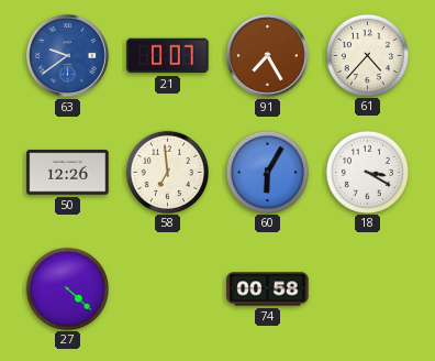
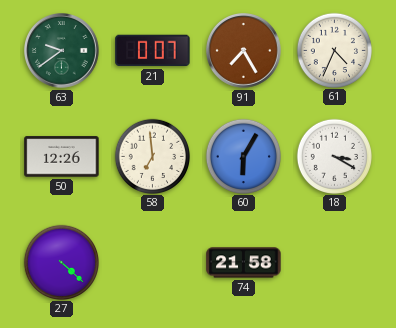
63 dial: blue -> green
61: 4:37 -> 4:34
74: 00:58 -> 21:58
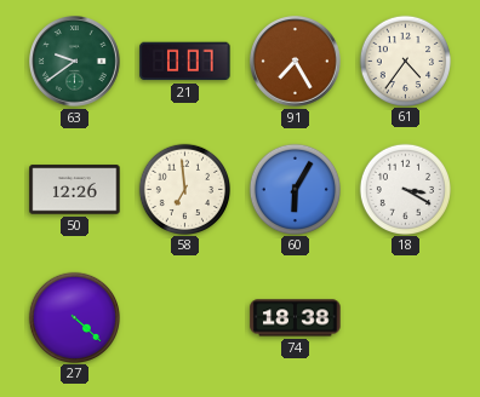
61: 4:34 -> 4:36
74: 21:58 -> 18:38
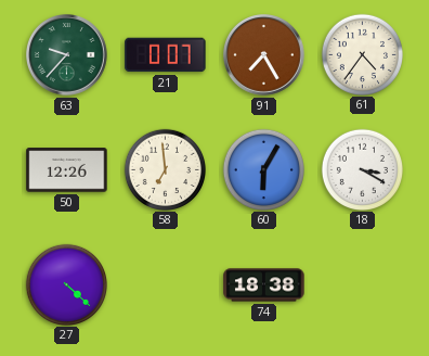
63: 9:39 -> 9:37
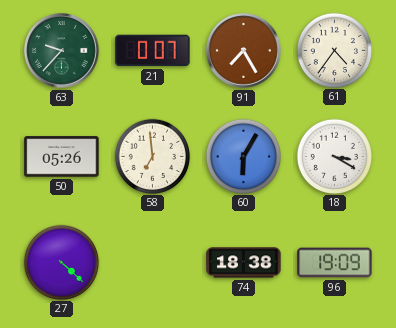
50: 12:26 -> 05:26
96: none -> 19:09
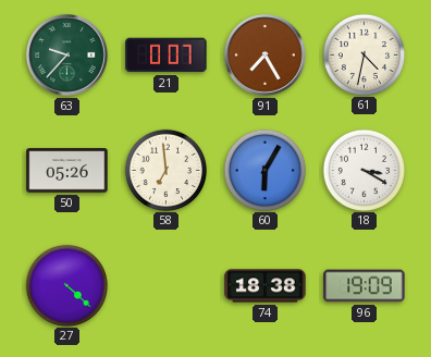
61: 4:36 -> 4:32
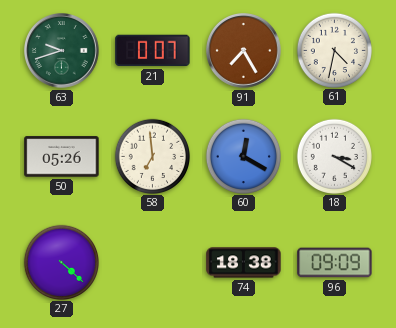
63: 9:37 -> 9:42
60: 6:05 -> 12:20
96: 19:09 -> 09:09
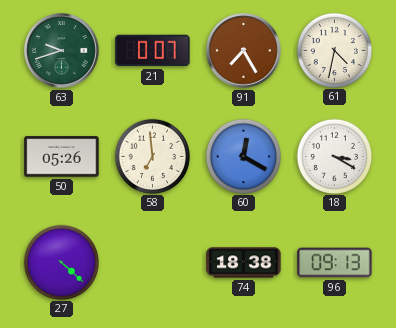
96: 09:09 -> 09:13
